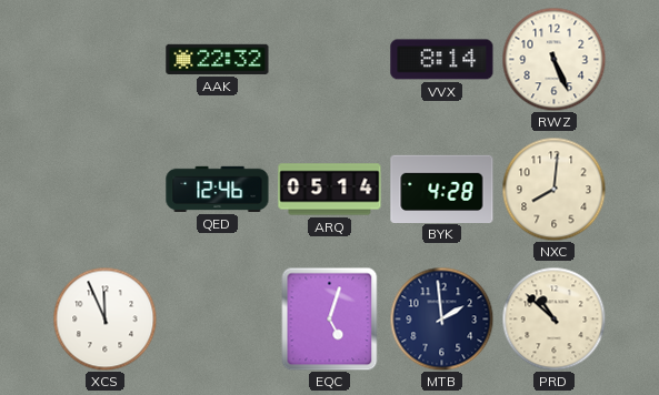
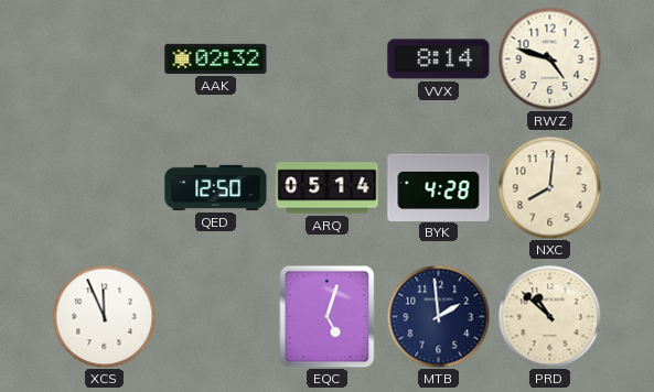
AAK: 22:32 -> 02:32
RWZ: 5:26 -> 4:48
QED: 12:46 -> 12:50
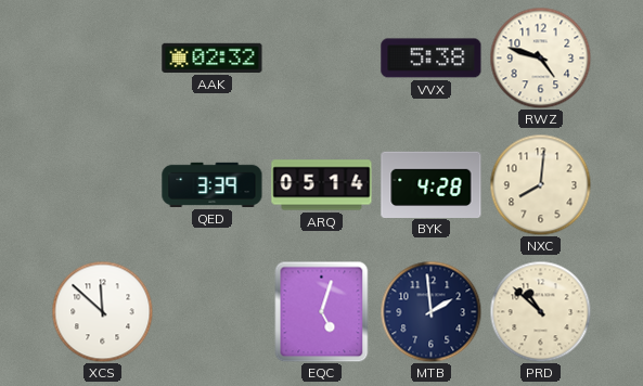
VVX: 8:14 -> 5:38
QED: 12:50 -> 3:39
XCS: 11:56 -> 11:52
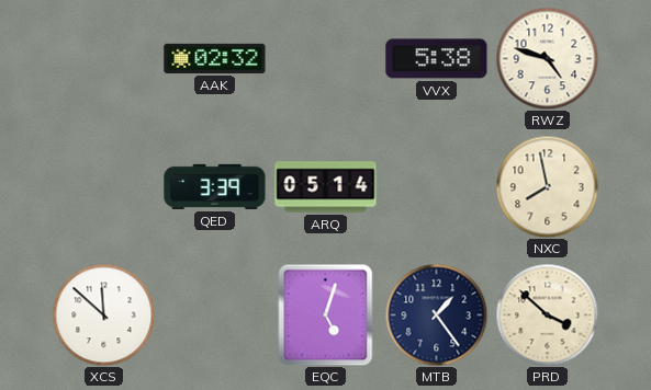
BYK: 4:28 -> none
NXC: 8:01 -> 7:58
MTB: 1:59 -> 1:24
PRD: 10:52 -> 3:52
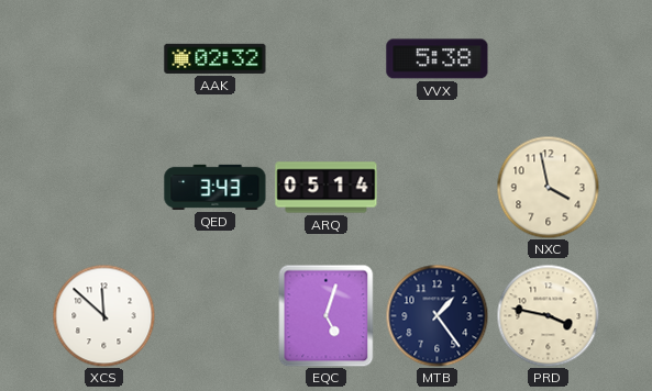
RWZ: 4:48 -> none
QED: 3:39 -> 3:43
NXC: 7:58 -> 3:58
PRD: 3:52 -> 3:47
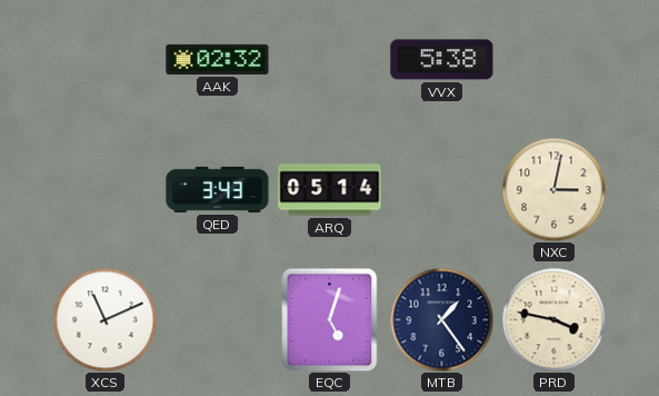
NXC: 3:58 -> 3:02
XCS: 11:52 -> 11:11
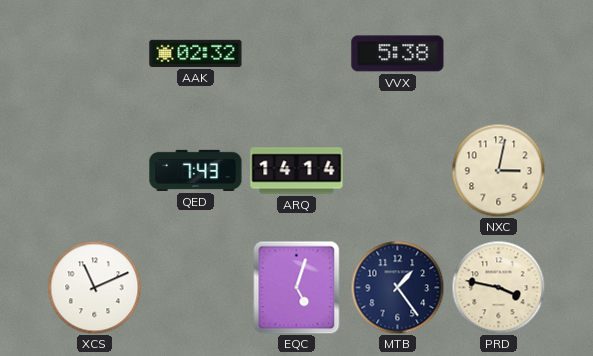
QED: 3:43 -> 7:43
ARQ: 05:14 -> 14:14
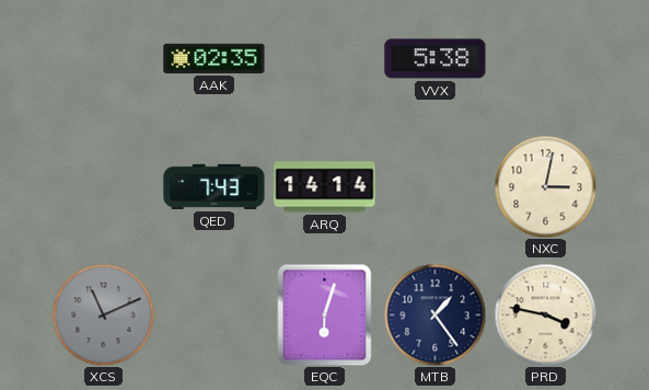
AAK: 02:32 -> 02:35
XCS dial: white -> grey
EQC: 5:03 -> 6:03
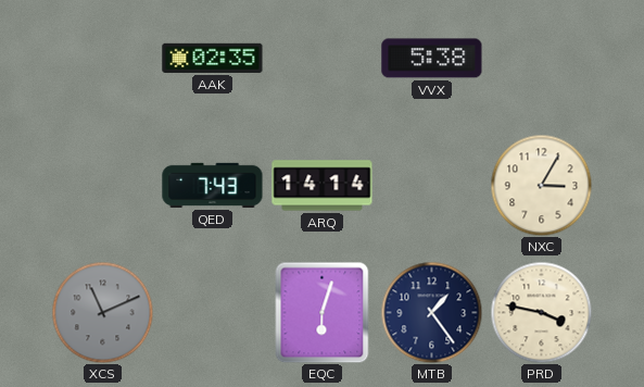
NXC: 3:02 -> 3:05
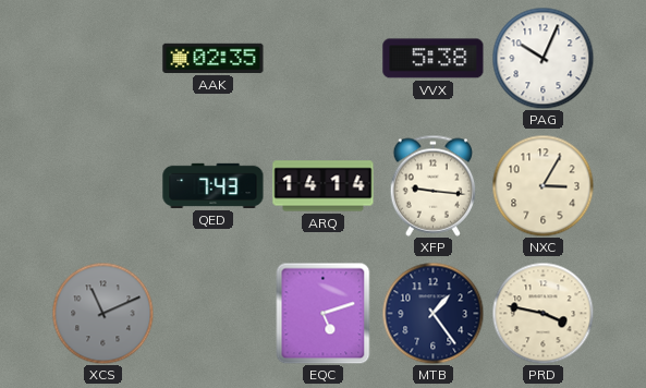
PAG: none -> 10:04
XFP: none -> 9:16
EQC: 6:03 -> 5:12
